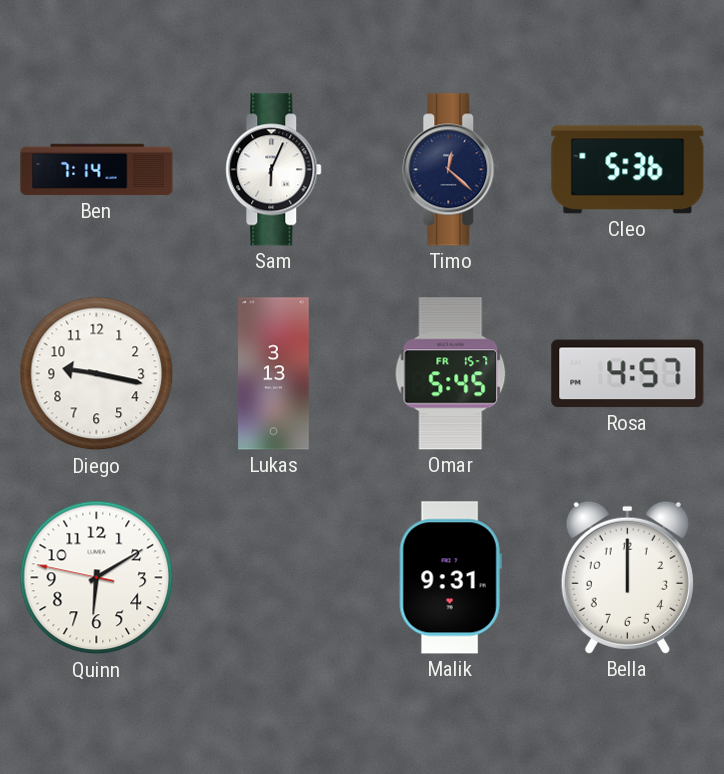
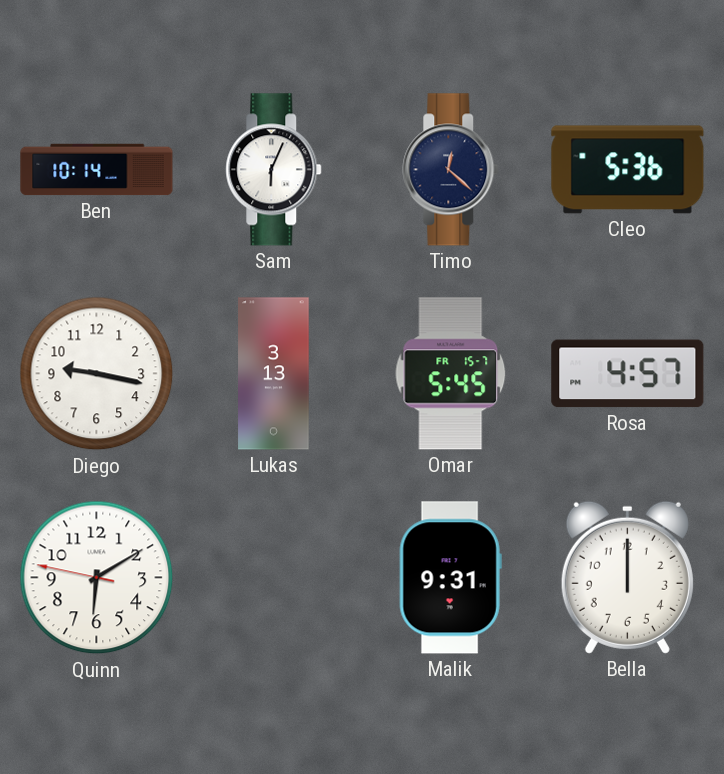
Ben: 7:14 -> 10:14
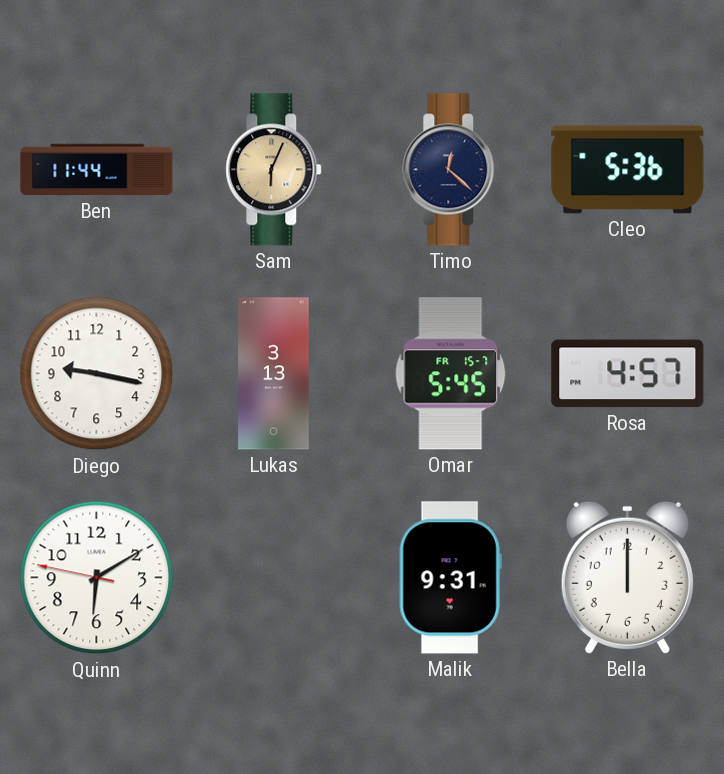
Ben: 10:14 -> 11:44
Sam dial: white -> champagne
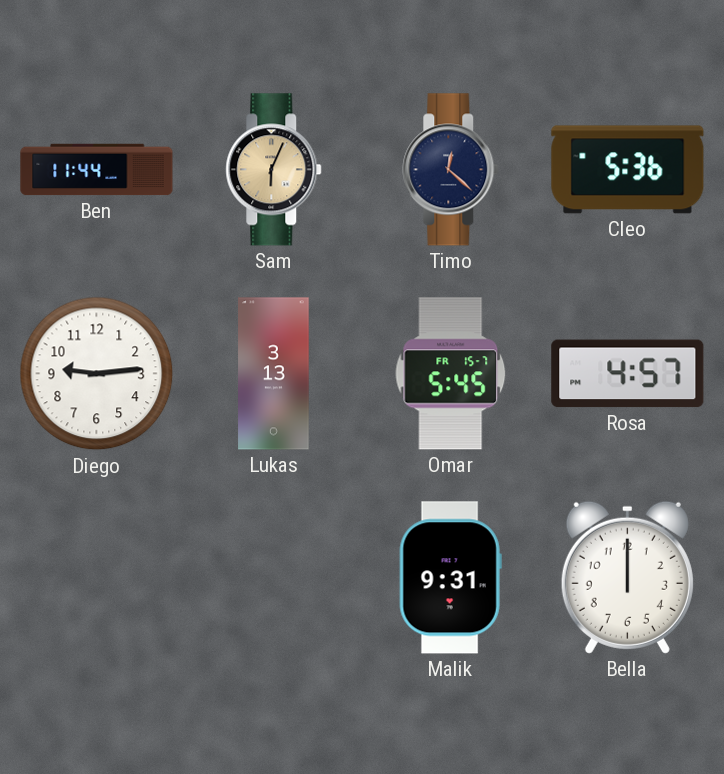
Diego: 9:17 -> 9:14
Quinn: 6:09 -> none
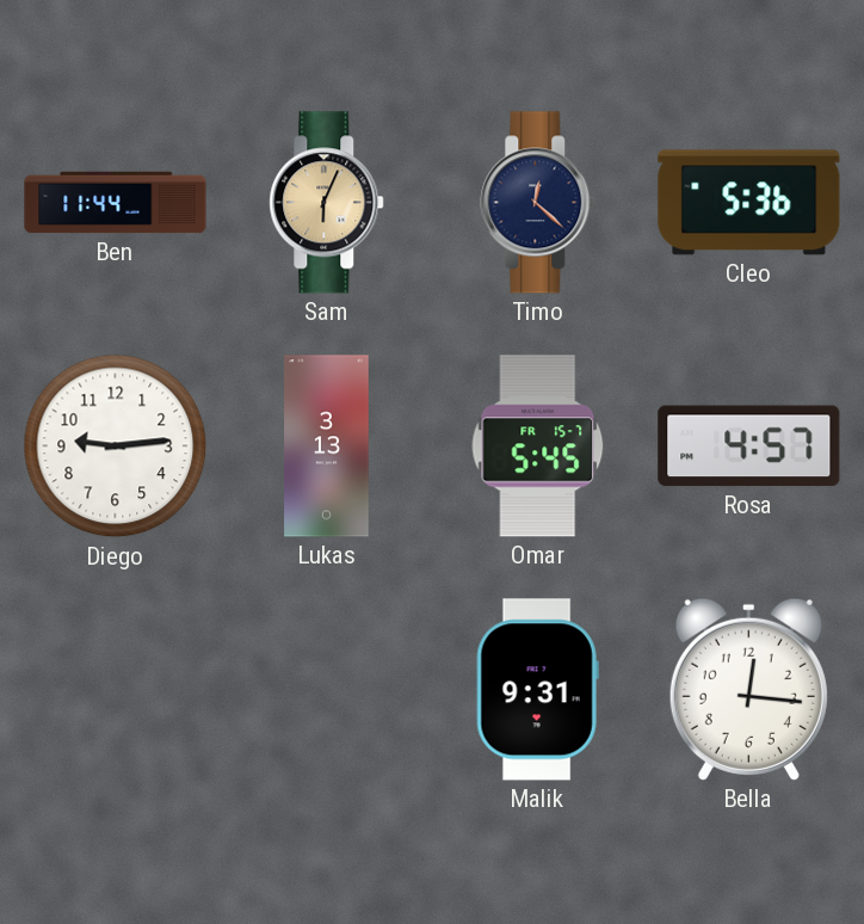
Bella: 12:00 -> 12:16
